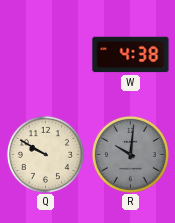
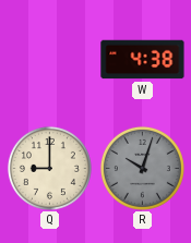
Q: 9:50 -> 9:00
R: 10:01 -> 10:03
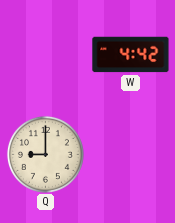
W: 4:38 -> 4:42
R: 10:03 -> none
